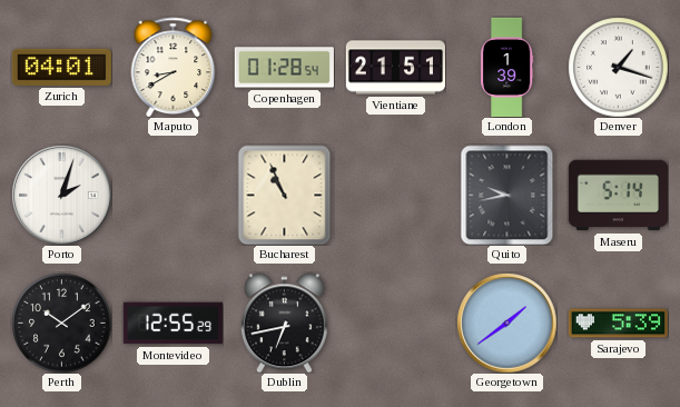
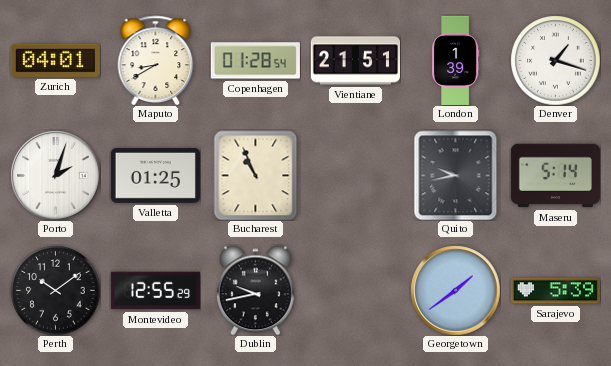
Valletta: none -> 01:25
Dublin: 6:43 -> 9:43
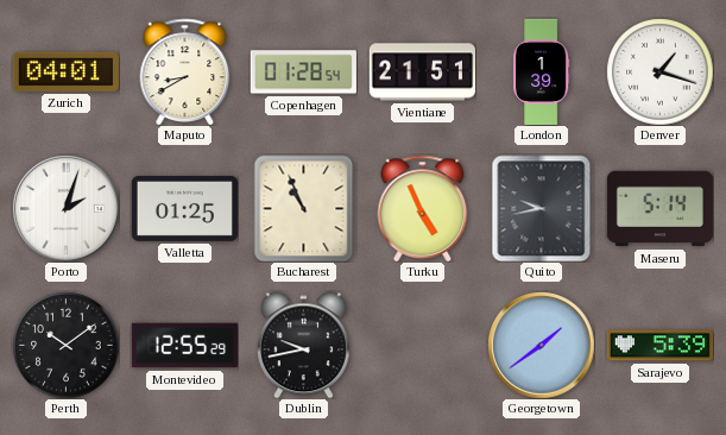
Turku: none -> 4:56
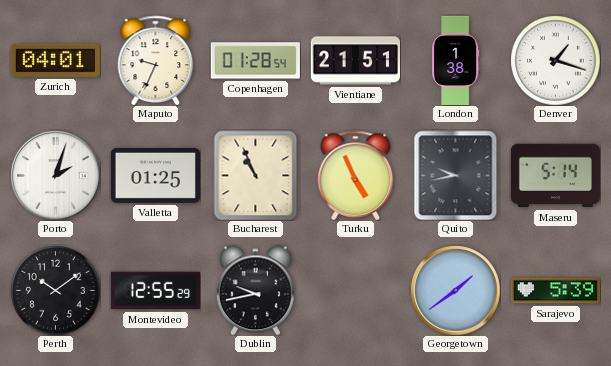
Maputo: 8:40 -> 9:34
London: 1:39 -> 1:38
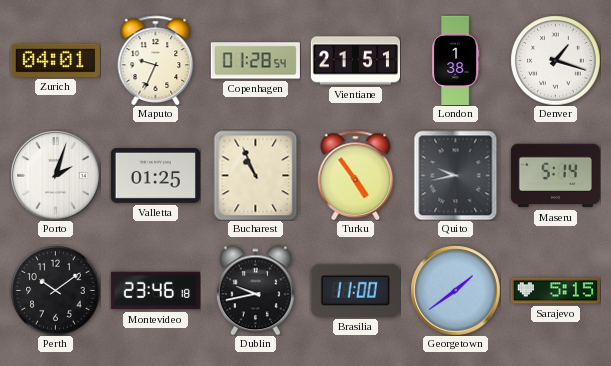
Turku: 4:56 -> 4:54
Montevideo: 12:55 -> 23:46
Brasilia: none -> 11:00
Sarajevo: 5:39 -> 5:15
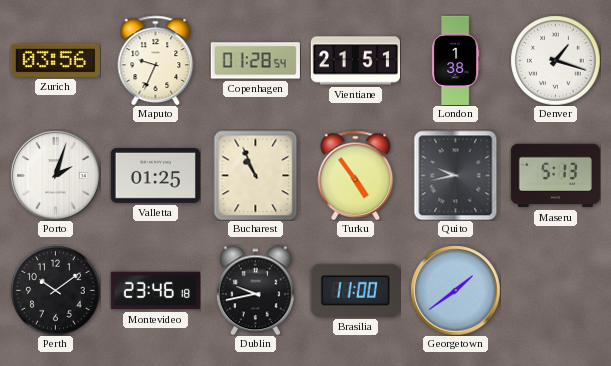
Zurich: 04:01 -> 03:56
Maseru: 5:14 -> 5:13
Sarajevo: 5:15 -> none
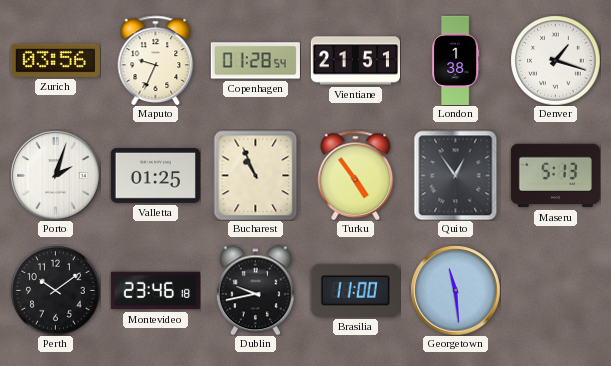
Quito: 9:43 -> 12:54
Georgetown: 1:39 -> 11:29
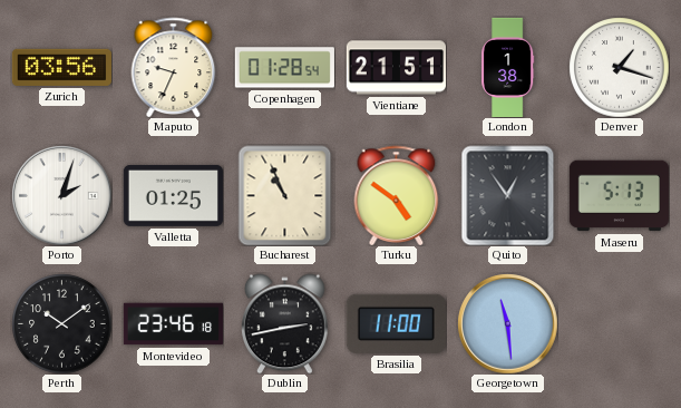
Turku: 4:54 -> 4:51
Dublin: 9:43 -> 2:43
